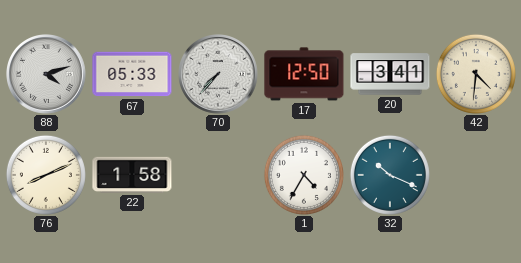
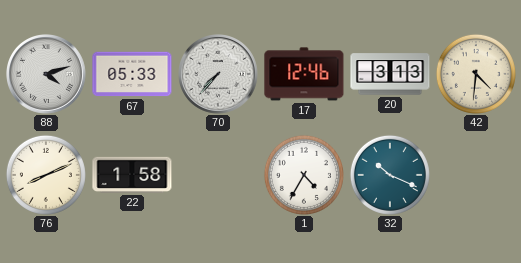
17: 12:50 -> 12:46
20: 3:41 -> 3:13
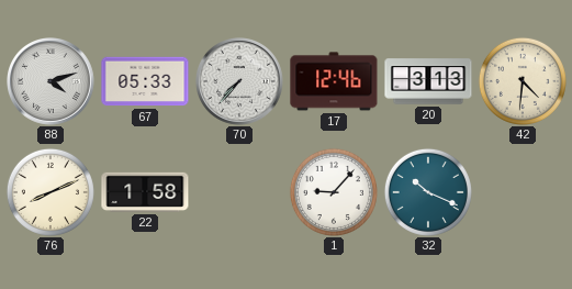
1: 4:35 -> 9:07
